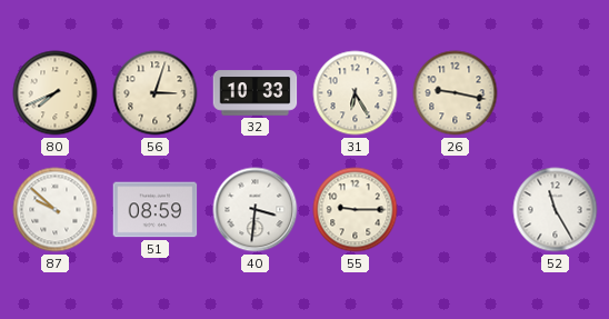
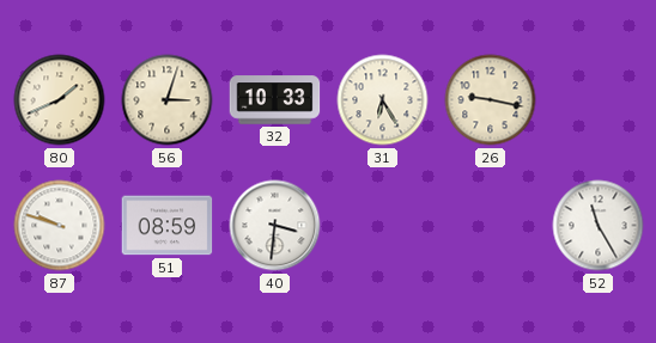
80: 7:41 -> 1:41
87: 9:52 -> 9:48
55: 9:15 -> none
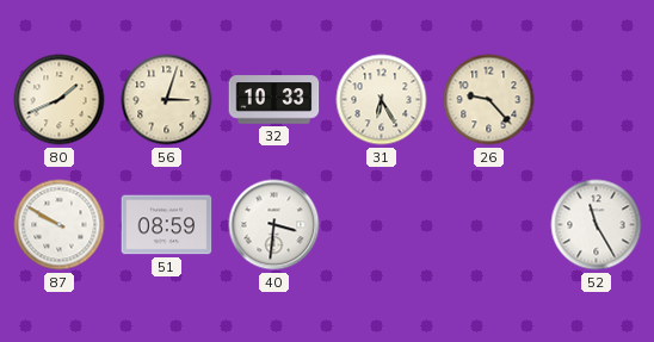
26: 9:17 -> 9:23
87: 9:48 -> 9:50
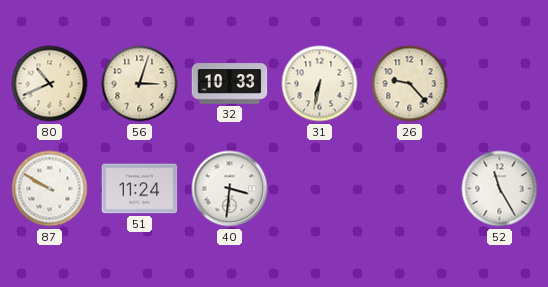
80: 1:41 -> 10:41
31: 6:25 -> 6:32
51: 08:59 -> 11:24
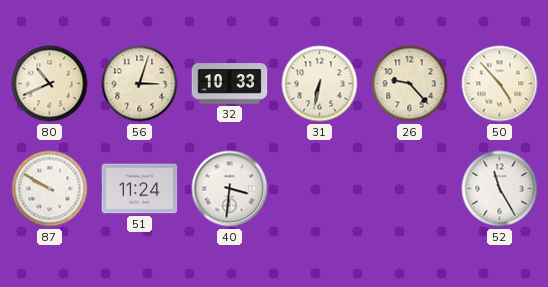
50: none -> 4:53
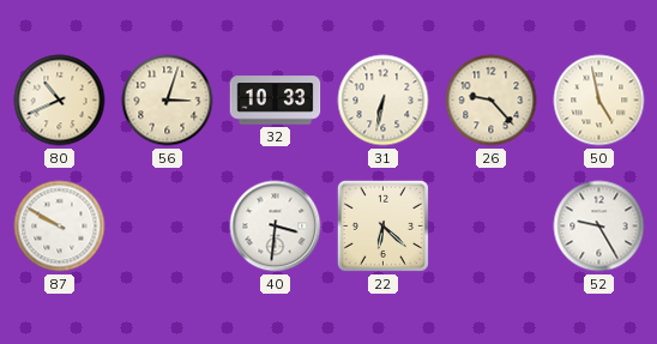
50: 4:53 -> 4:58
51: 11:24 -> none
22: none -> 6:22
52: 11:25 -> 9:25
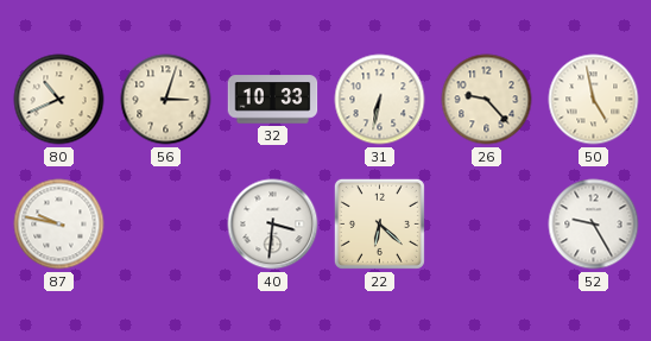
87: 9:50 -> 9:47
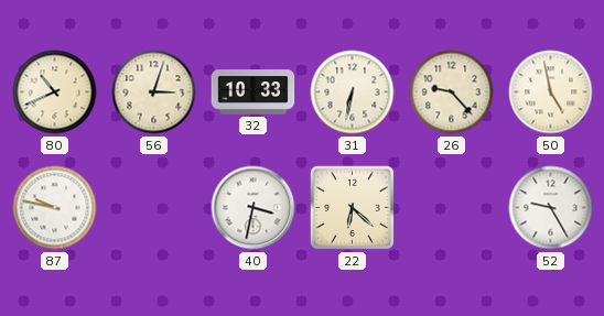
40: 3:31 -> 3:32
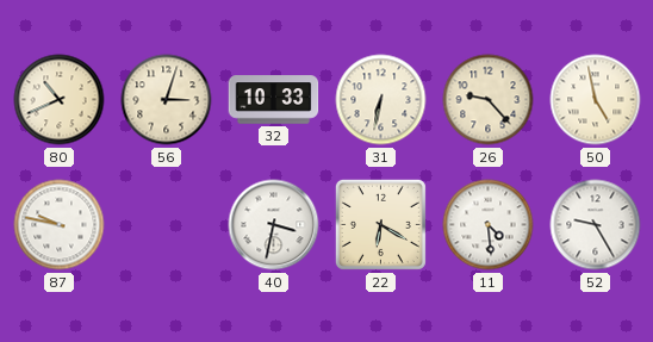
22: 6:22 -> 6:20
11: none -> 4:29
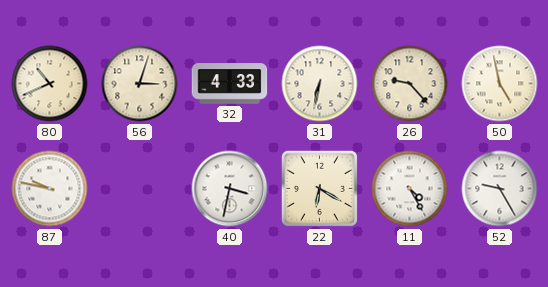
32: 10:33 -> 4:33
11: 4:29 -> 4:25
